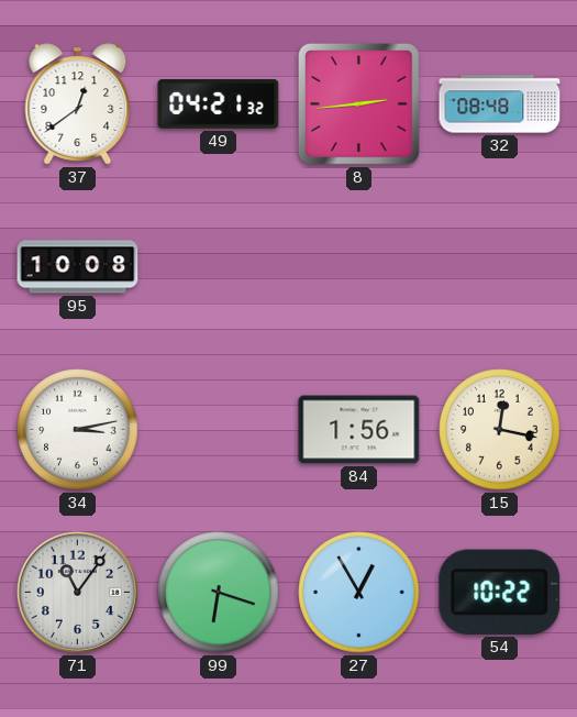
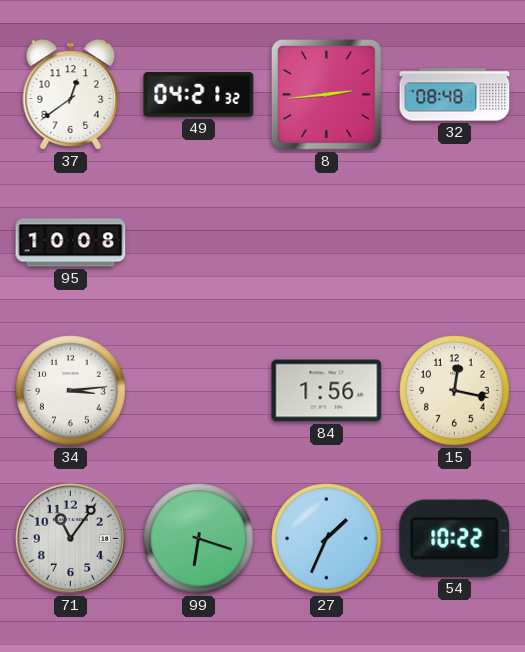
34: 3:13 -> 3:14
27: 12:55 -> 1:34
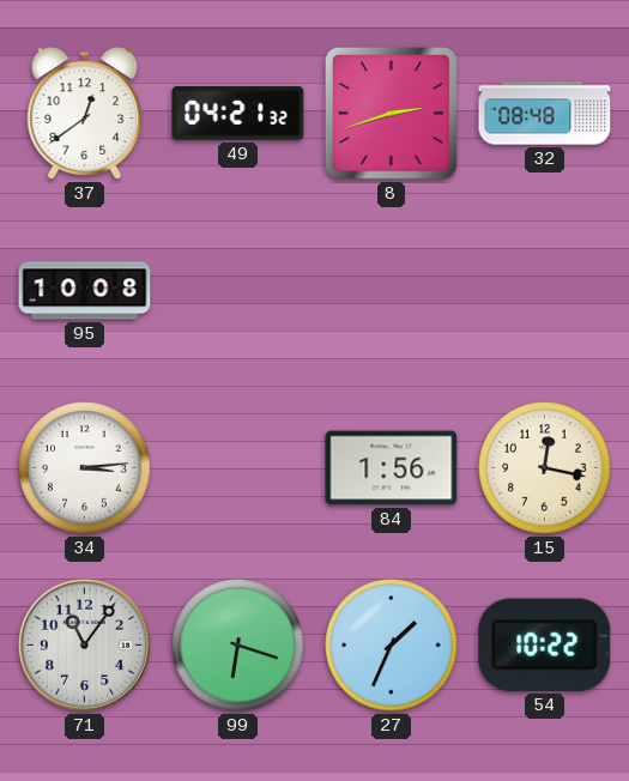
8: 2:44 -> 2:42
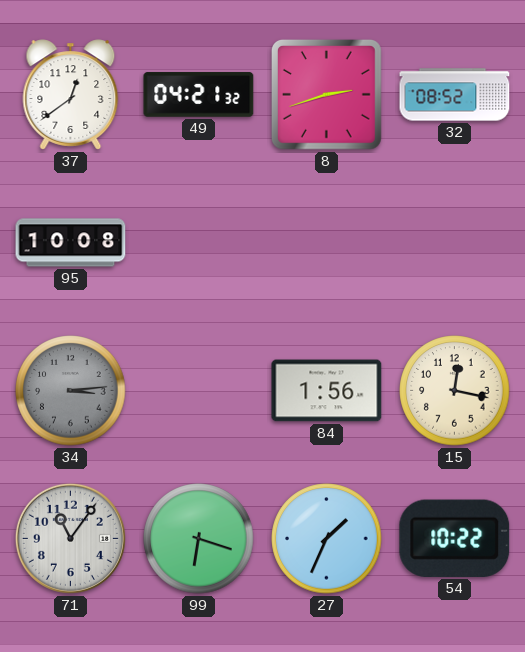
32: 08:48 -> 08:52
34 dial: white -> grey
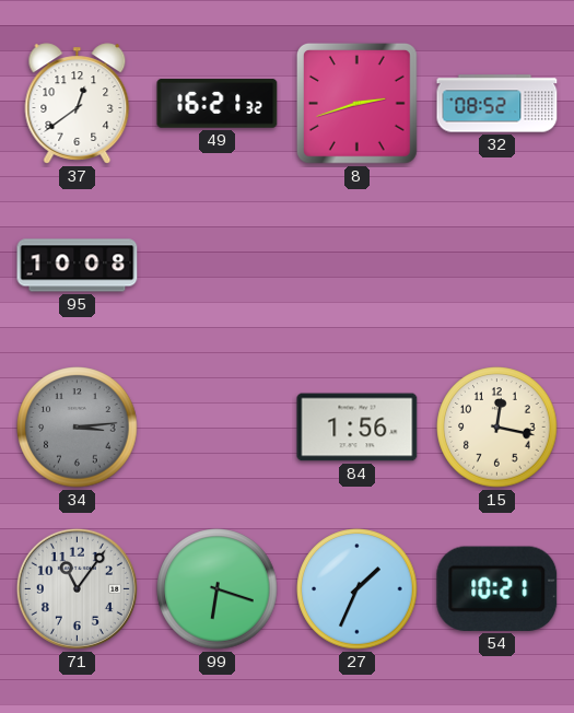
49: 04:21 -> 16:21
54: 10:22 -> 10:21
